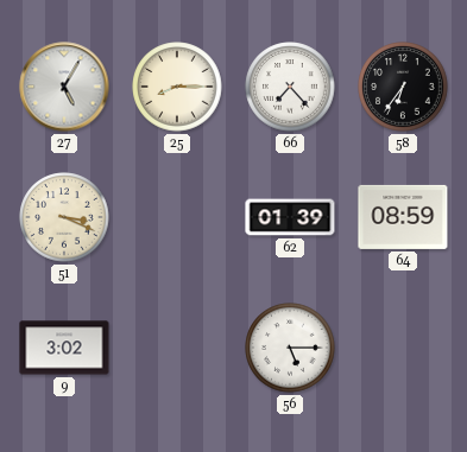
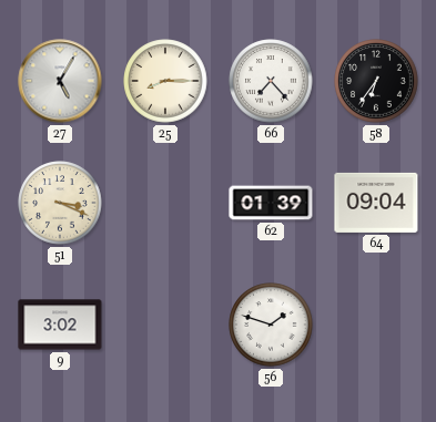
64: 08:59 -> 09:04
56: 5:15 -> 1:48
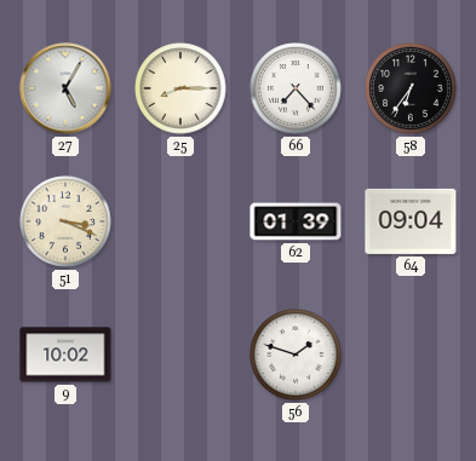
9: 3:02 -> 10:02
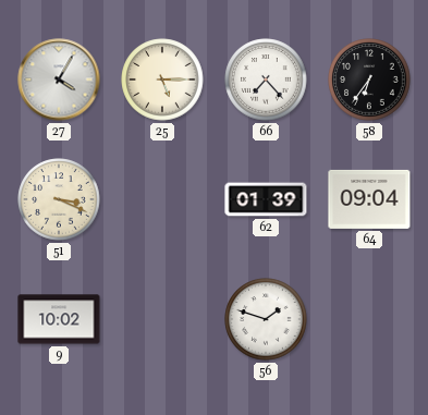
27: 5:05 -> 4:05
25: 8:15 -> 5:15
